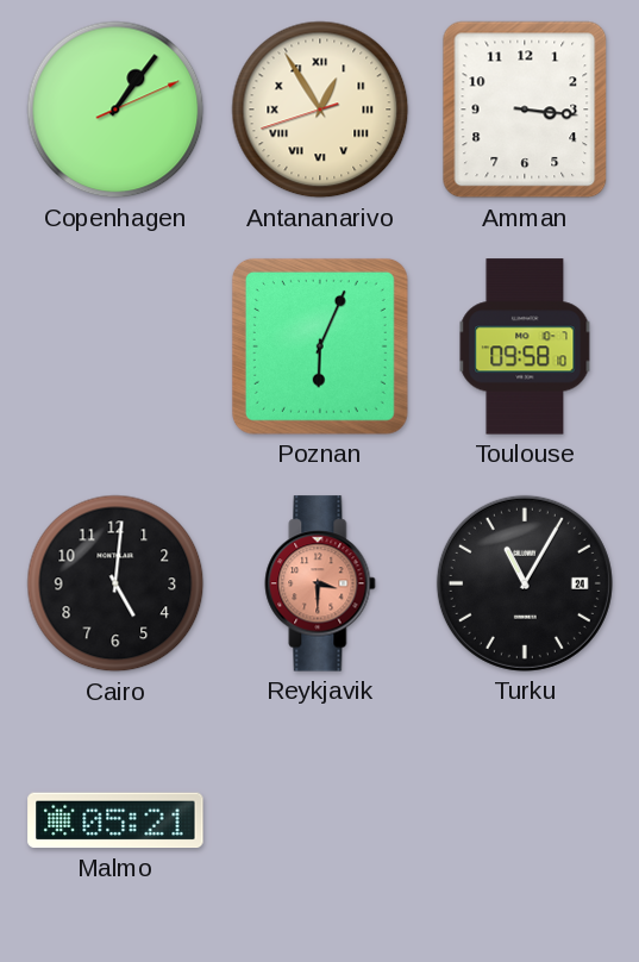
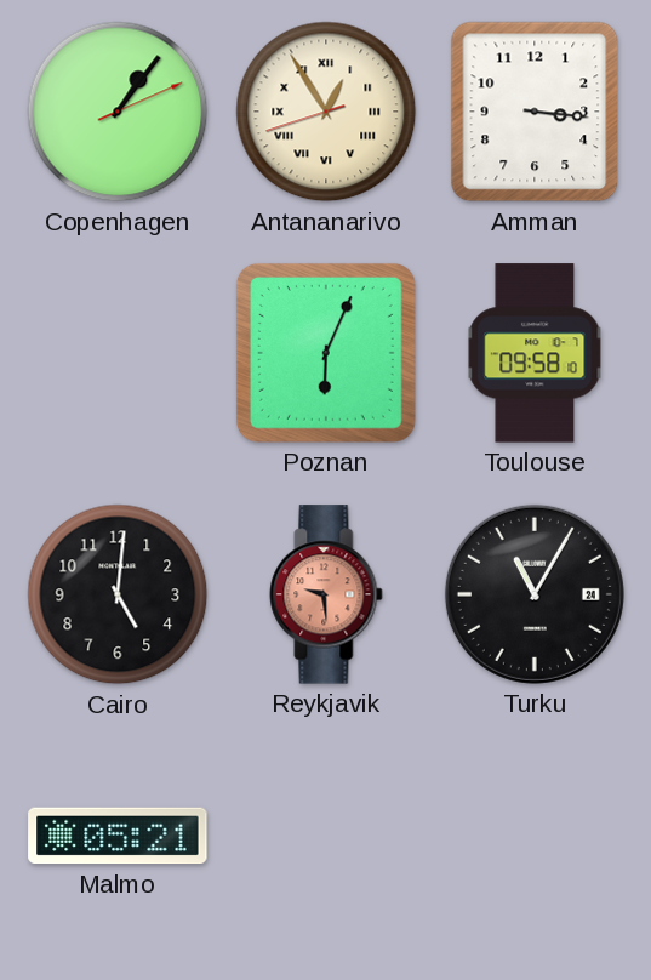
Reykjavik: 3:30 -> 9:29
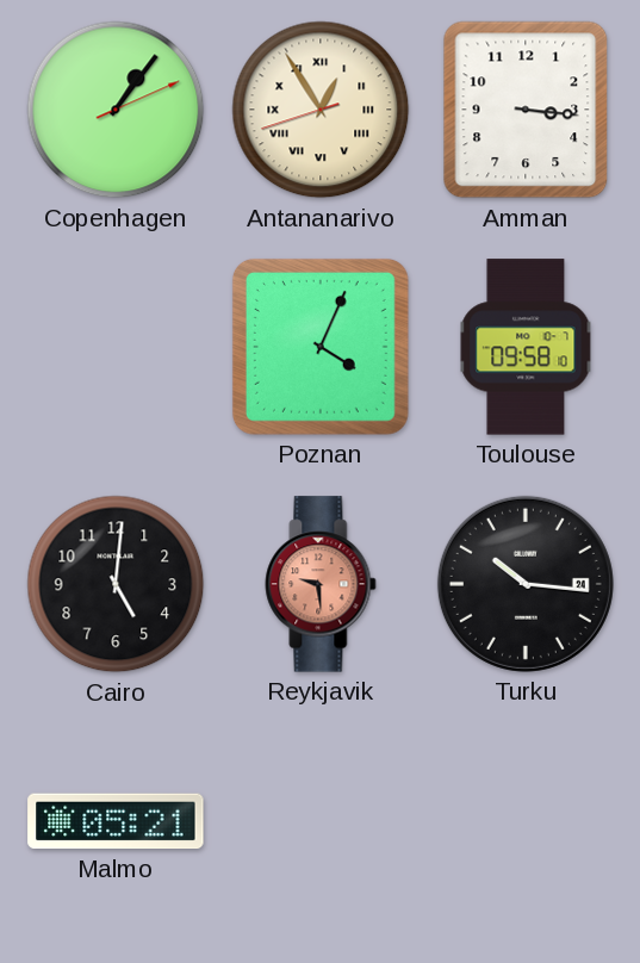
Poznan: 6:04 -> 4:04
Turku: 11:05 -> 10:16
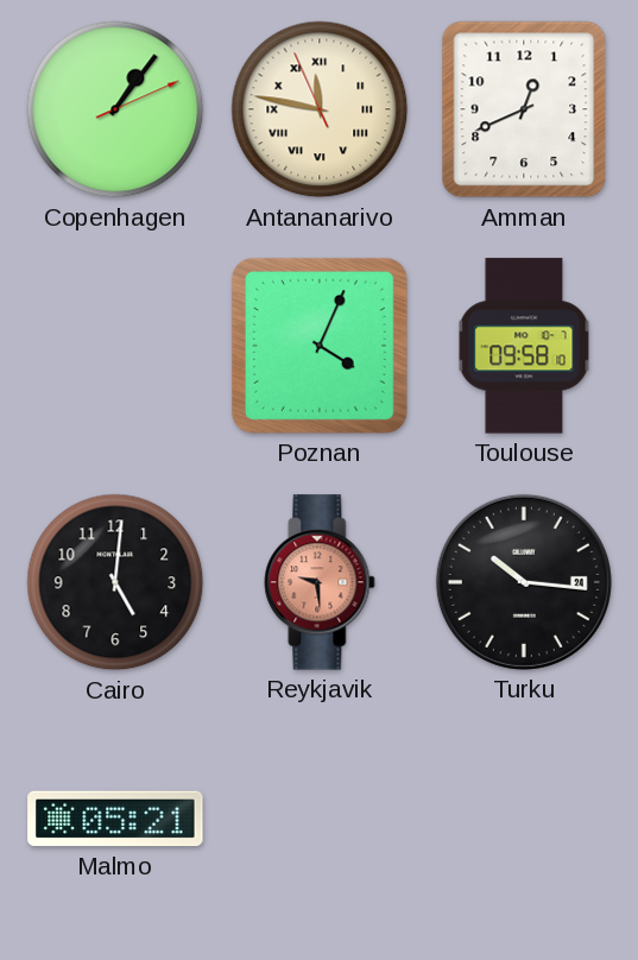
Antananarivo: 12:54 -> 11:46
Amman: 3:16 -> 12:41
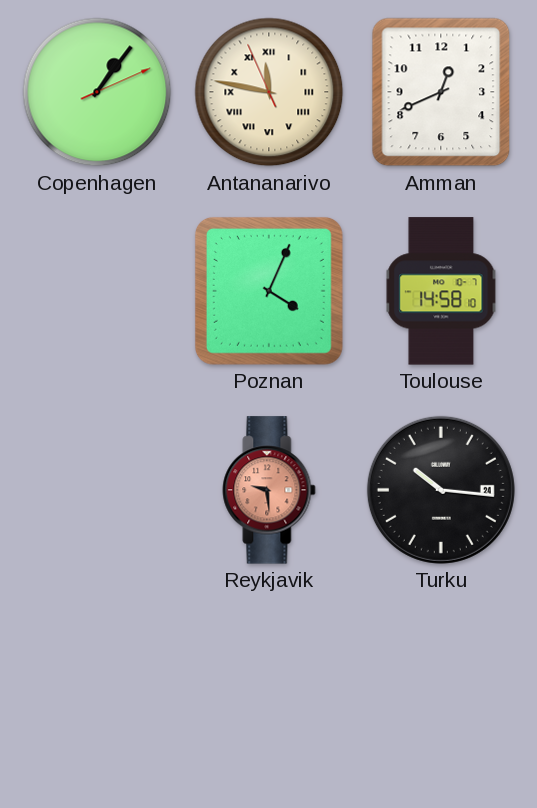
Toulouse: 09:58 -> 14:58
Cairo: 5:01 -> none
Malmo: 05:21 -> none
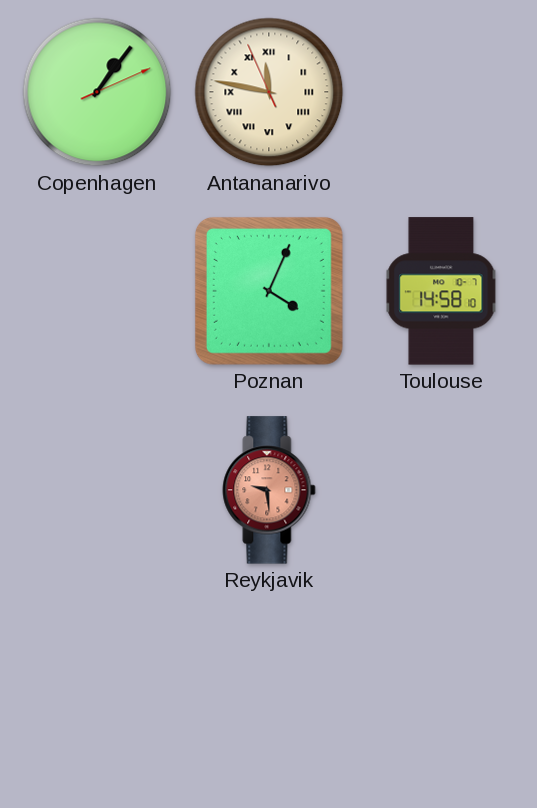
Amman: 12:41 -> none
Turku: 10:16 -> none
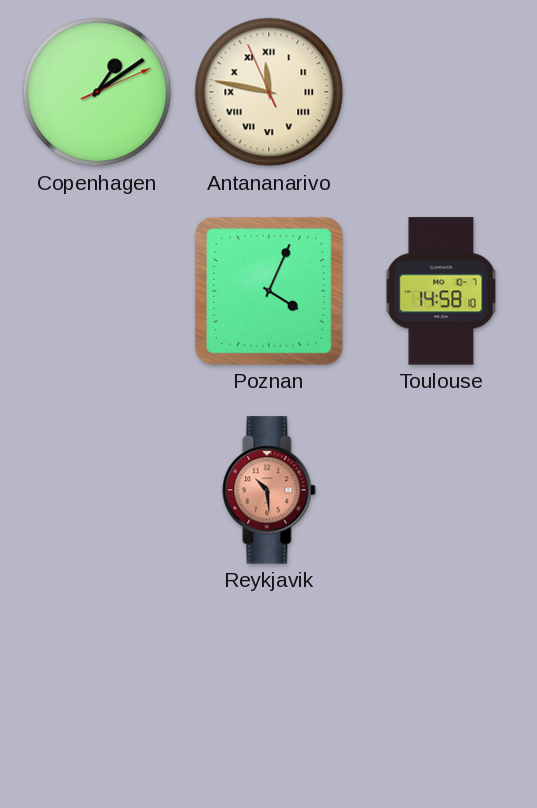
Copenhagen: 1:06 -> 1:09
Reykjavik: 9:29 -> 10:29
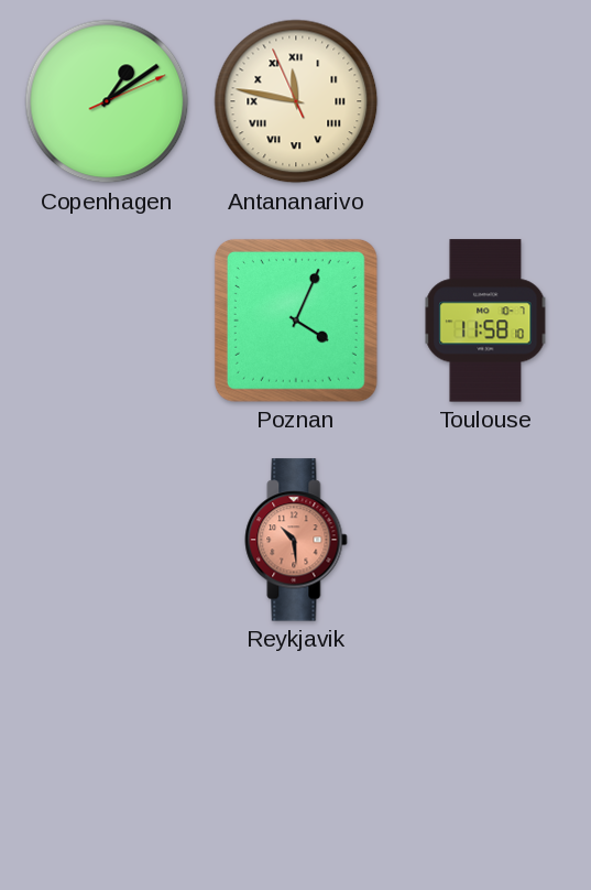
Toulouse: 14:58 -> 11:58
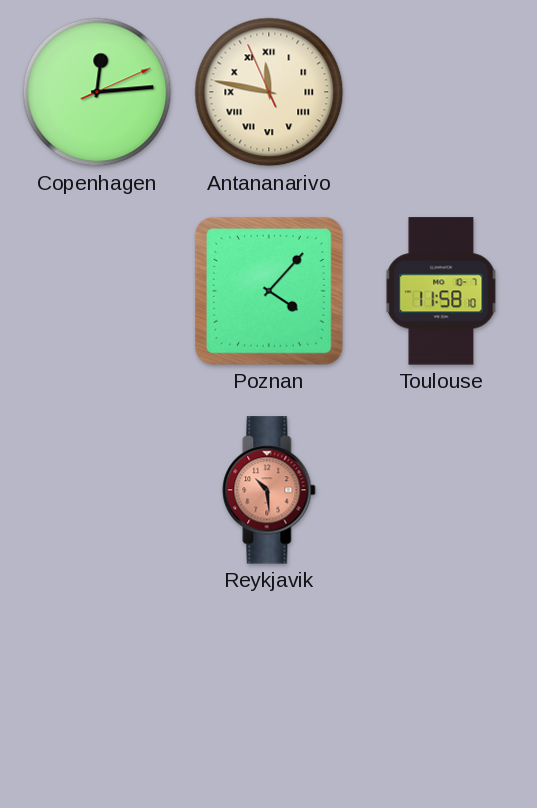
Copenhagen: 1:09 -> 12:14
Poznan: 4:04 -> 4:07
